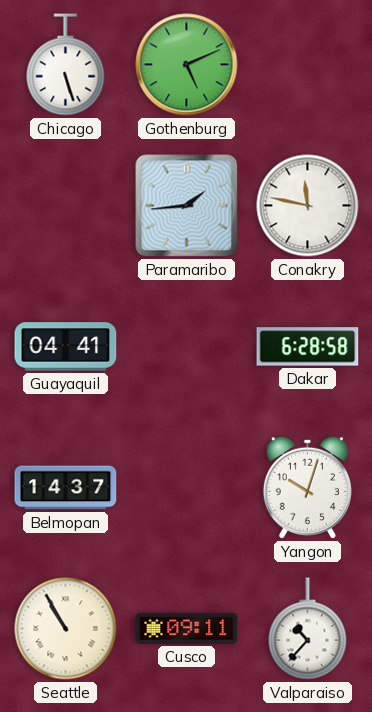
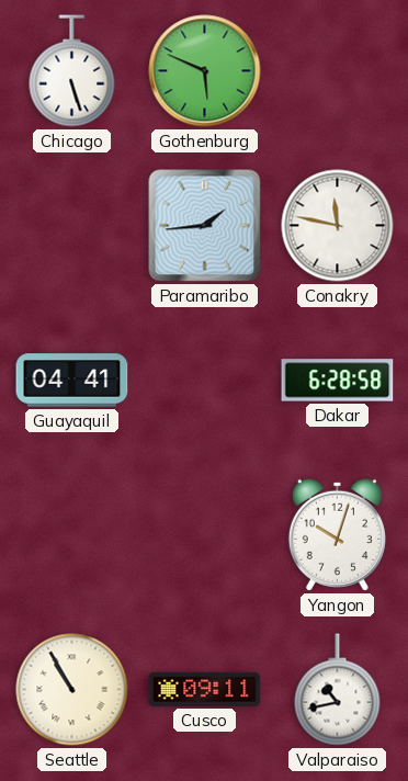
Gothenburg: 5:11 -> 5:49
Belmopan: 14:37 -> none
Valparaiso: 10:37 -> 10:43
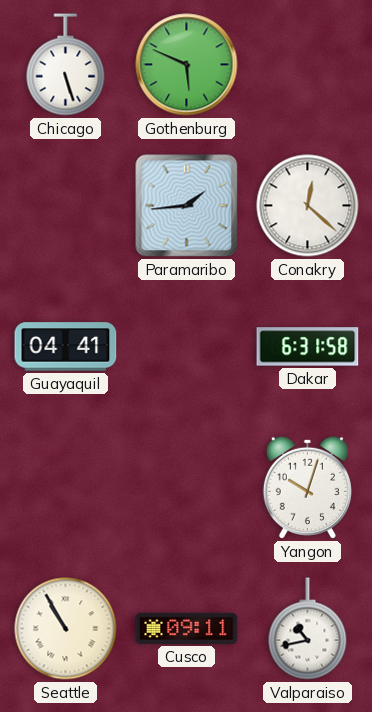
Conakry: 11:47 -> 12:22
Dakar: 6:28 -> 6:31
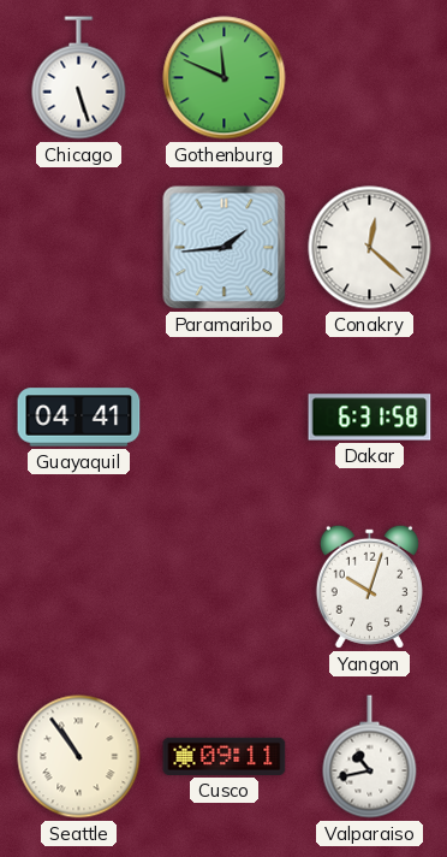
Gothenburg: 5:49 -> 11:49
Seattle: 10:55 -> 10:54
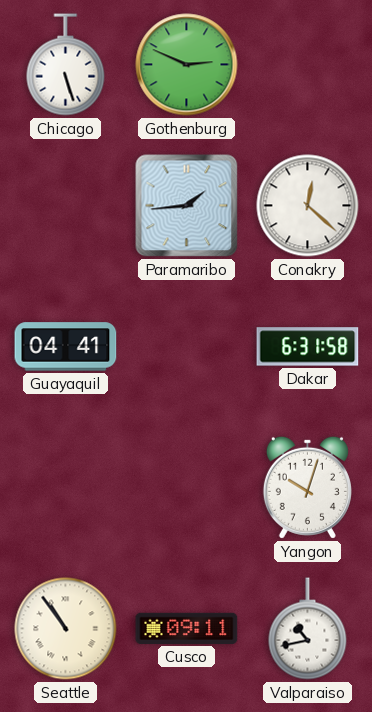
Gothenburg: 11:49 -> 2:49
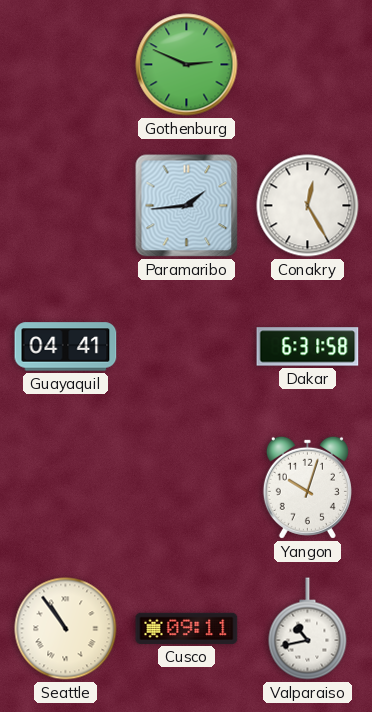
Chicago: 5:27 -> none
Conakry: 12:22 -> 12:25
